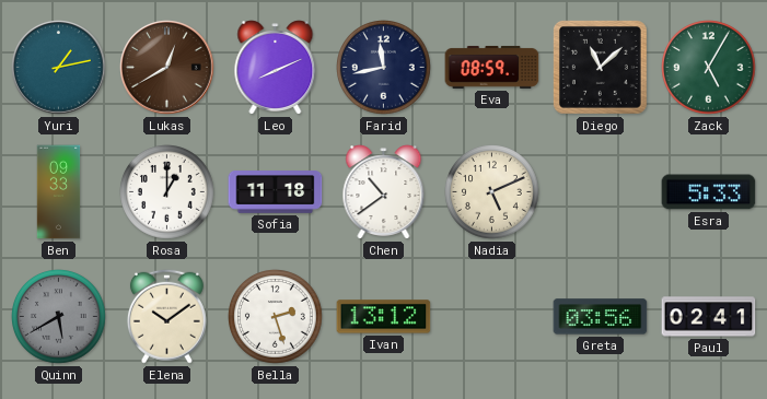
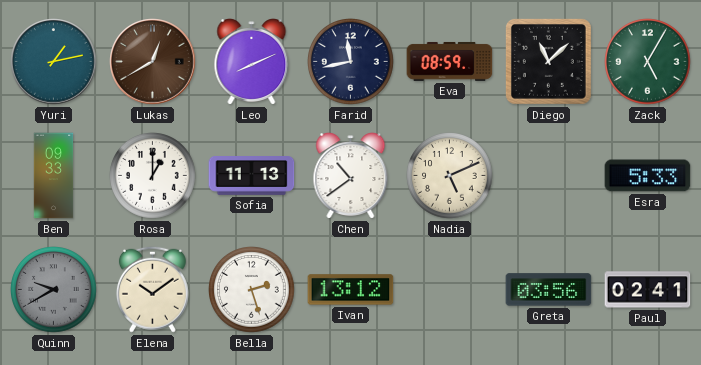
Sofia: 11:18 -> 11:13
Quinn: 5:40 -> 9:40
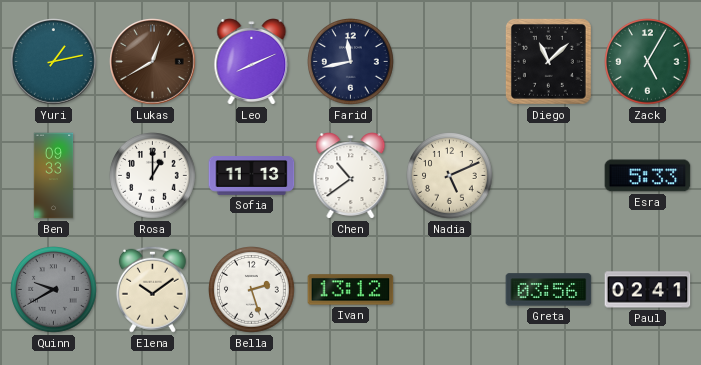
Eva: 08:59 -> none
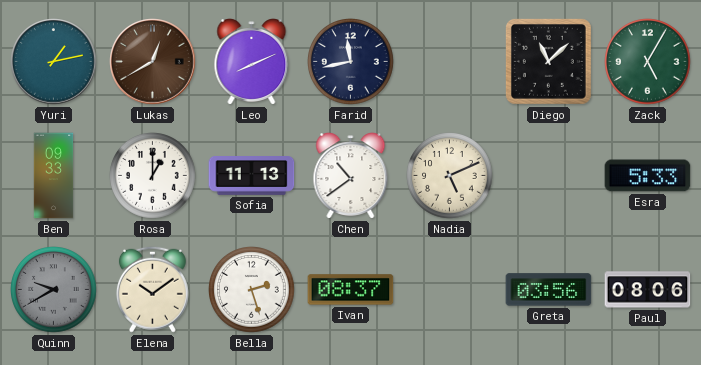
Ivan: 13:12 -> 08:37
Paul: 02:41 -> 08:06
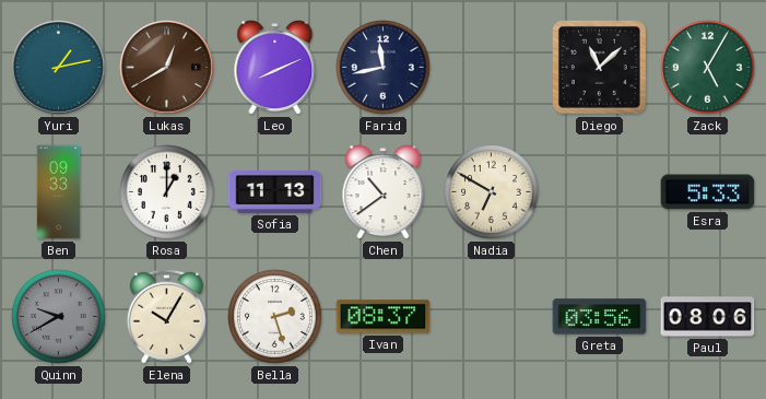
Nadia: 5:11 -> 6:50
Elena: 10:09 -> 10:05
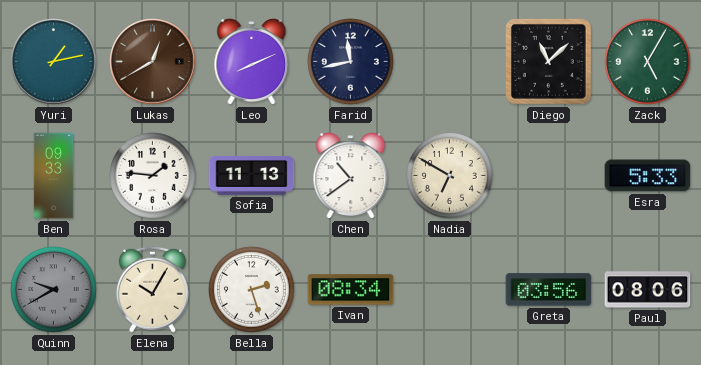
Rosa: 1:00 -> 1:46
Ivan: 08:37 -> 08:34
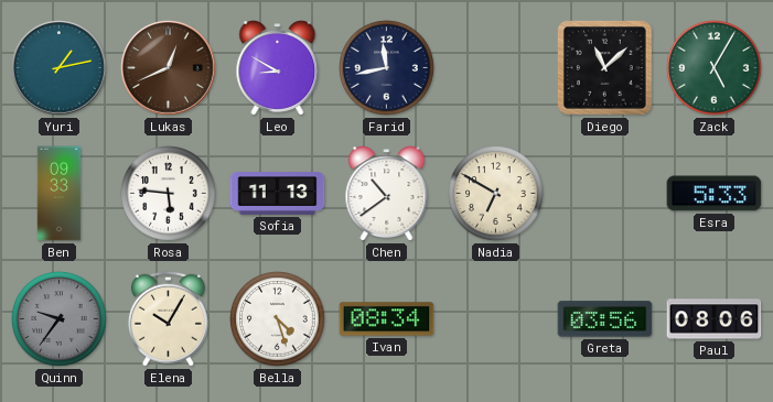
Lukas: 12:40 -> 12:41
Leo: 8:11 -> 8:50
Rosa: 1:46 -> 5:46
Quinn: 9:40 -> 9:36
Bella: 2:27 -> 4:27
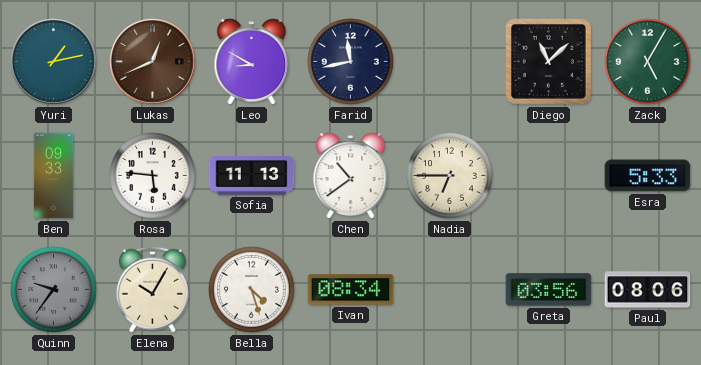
Nadia: 6:50 -> 6:45
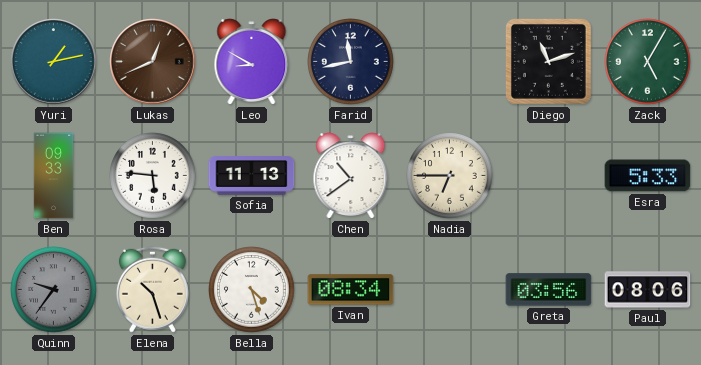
Diego: 11:08 -> 11:12
Elena: 10:05 -> 10:27
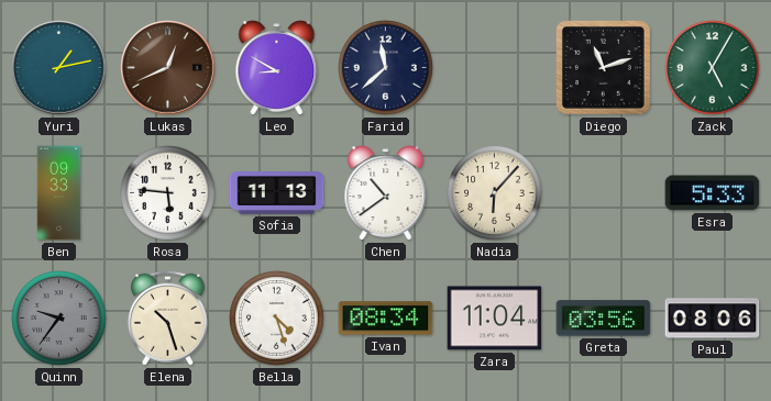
Farid: 11:43 -> 11:38
Nadia: 6:45 -> 6:07
Zara: none -> 11:04
